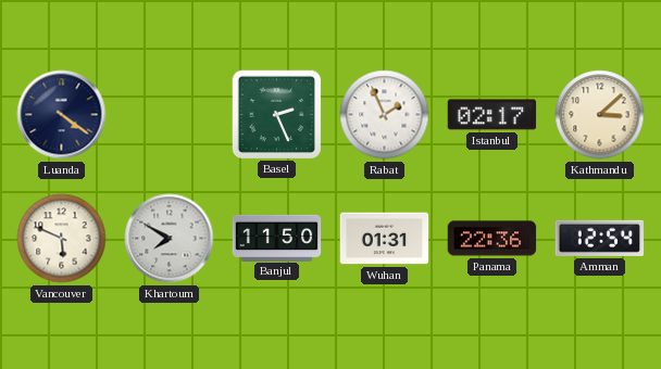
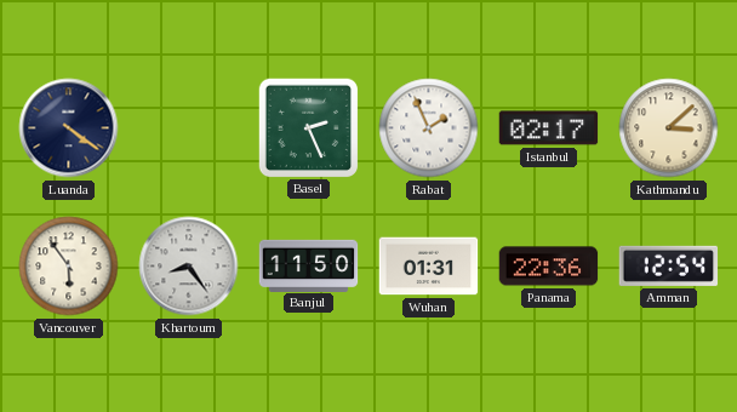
Vancouver: 5:49 -> 5:54
Khartoum: 7:50 -> 8:24
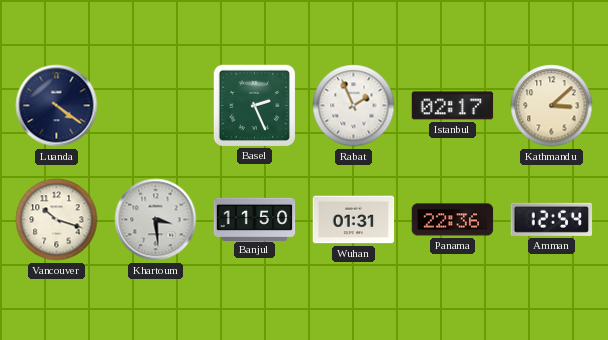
Vancouver: 5:54 -> 10:18
Khartoum: 8:24 -> 3:29
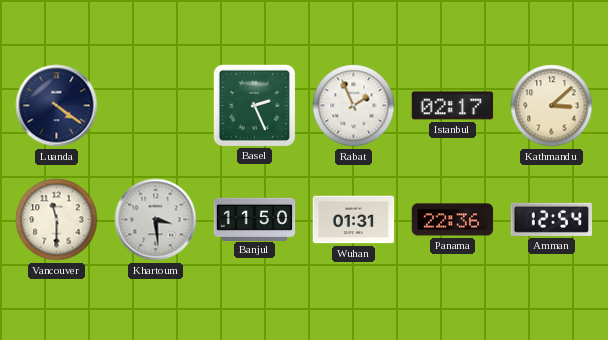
Vancouver: 10:18 -> 11:30
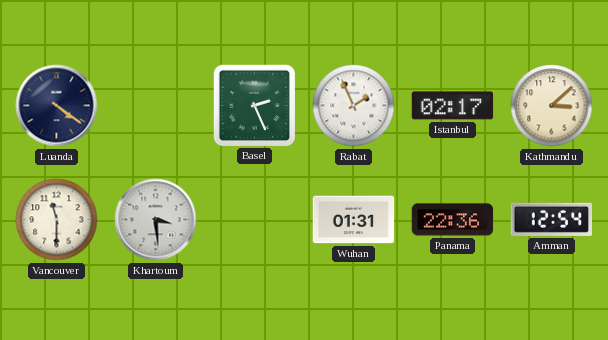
Banjul: 11:50 -> none
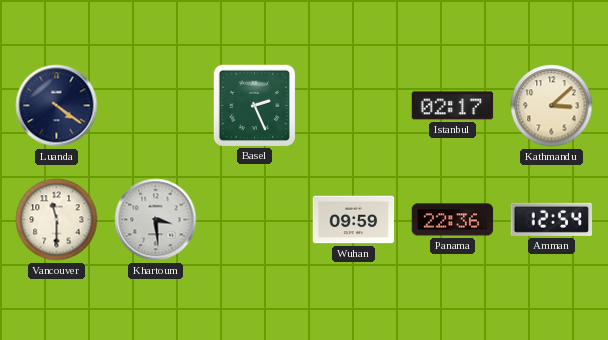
Rabat: 1:56 -> none
Wuhan: 01:31 -> 09:59
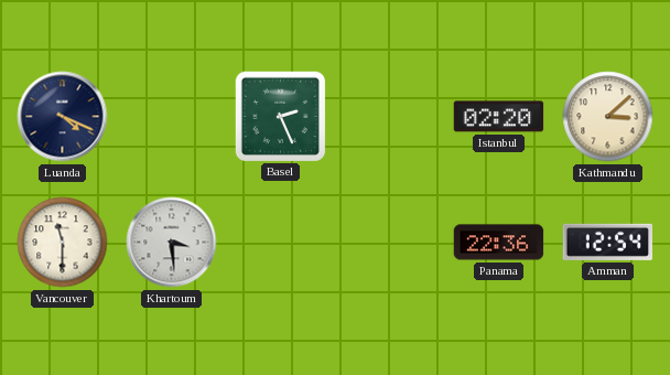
Luanda: 4:21 -> 4:19
Istanbul: 02:17 -> 02:20
Wuhan: 09:59 -> none
